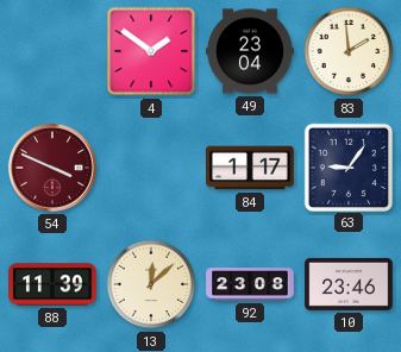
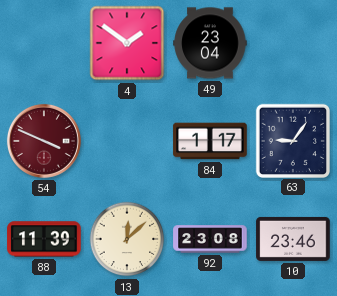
83: 1:59 -> none
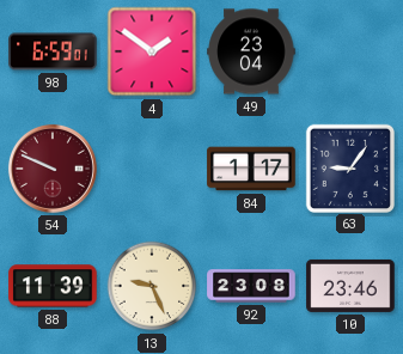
98: none -> 6:59
54: 3:49 -> 9:49
13: 12:08 -> 9:26
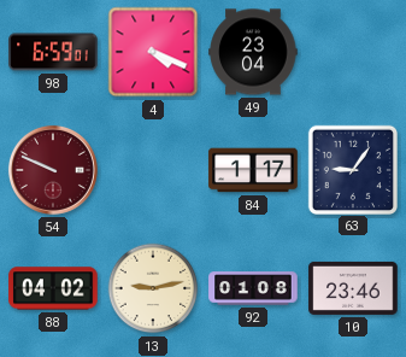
4: 1:51 -> 4:19
88: 11:39 -> 04:02
13: 9:26 -> 9:13
92: 23:08 -> 01:08
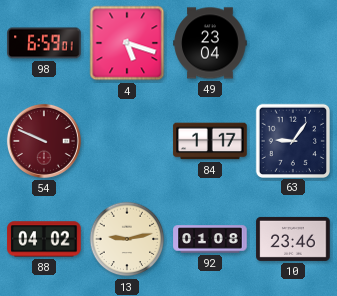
4: 4:19 -> 5:18
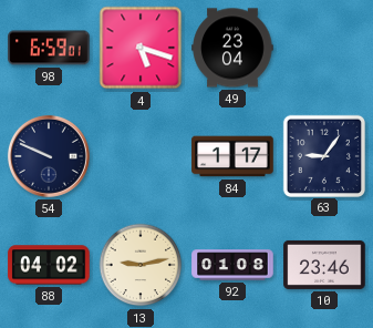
54 dial: burgundy -> navy
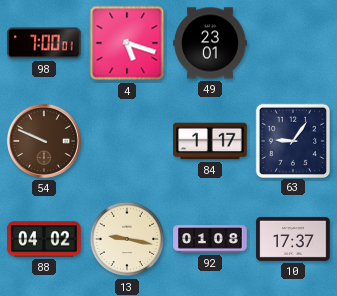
98: 6:59 -> 7:00
49: 23:04 -> 23:01
54 dial: navy -> brown
13: 9:13 -> 9:17
10: 23:46 -> 17:37
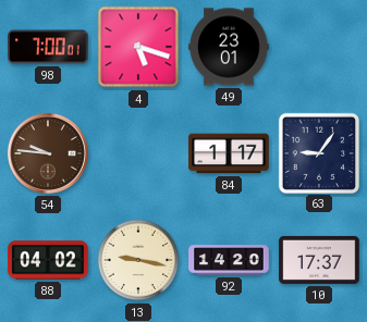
54: 9:49 -> 9:46
92: 01:08 -> 14:20
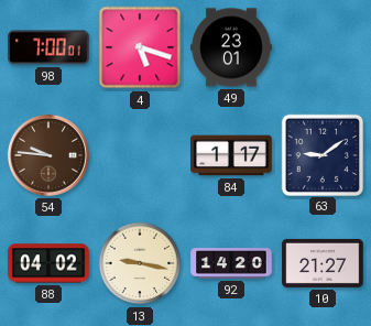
63: 9:06 -> 9:09
10: 17:37 -> 21:27
